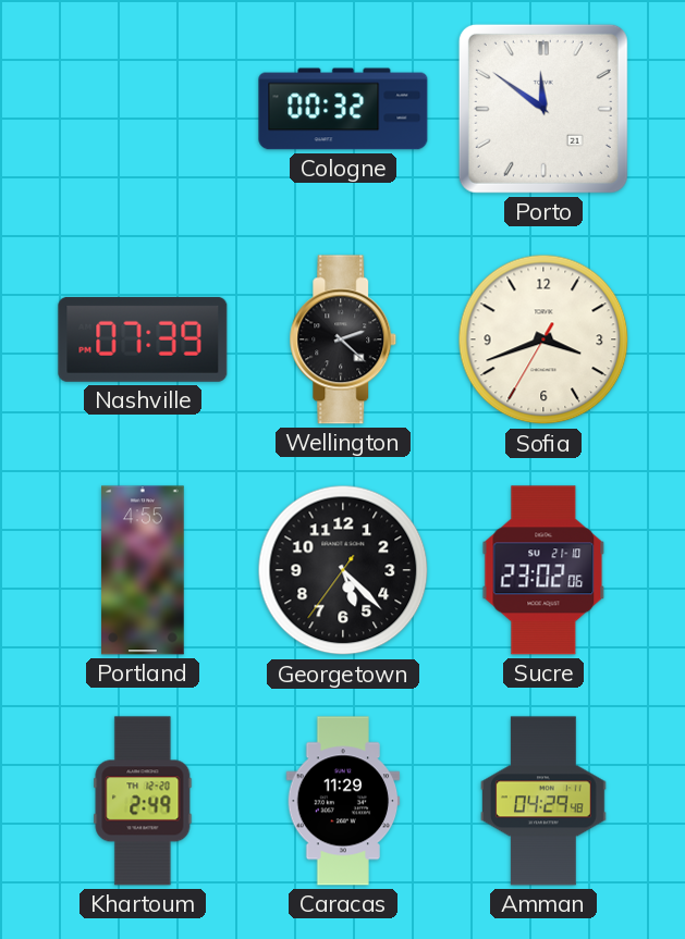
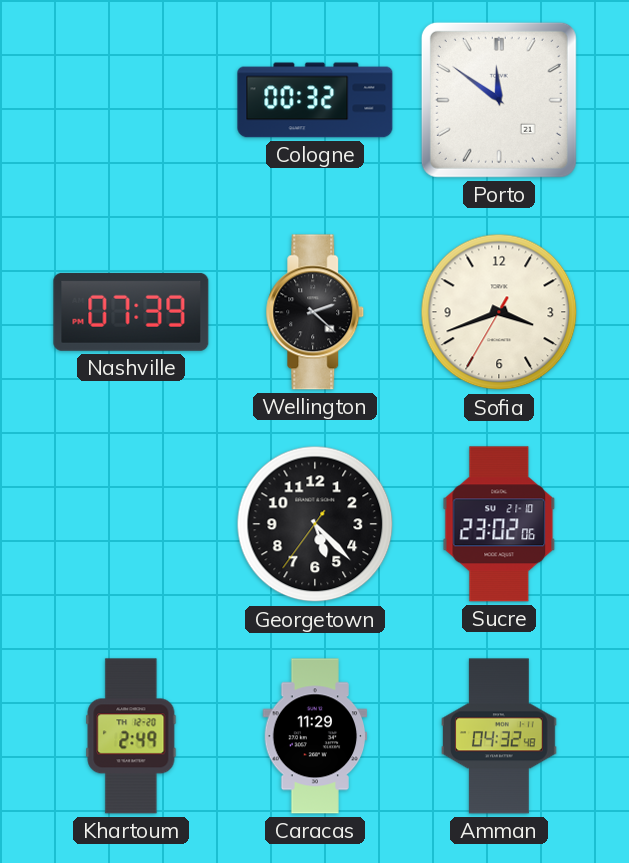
Portland: 4:55 -> none
Amman: 04:29 -> 04:32
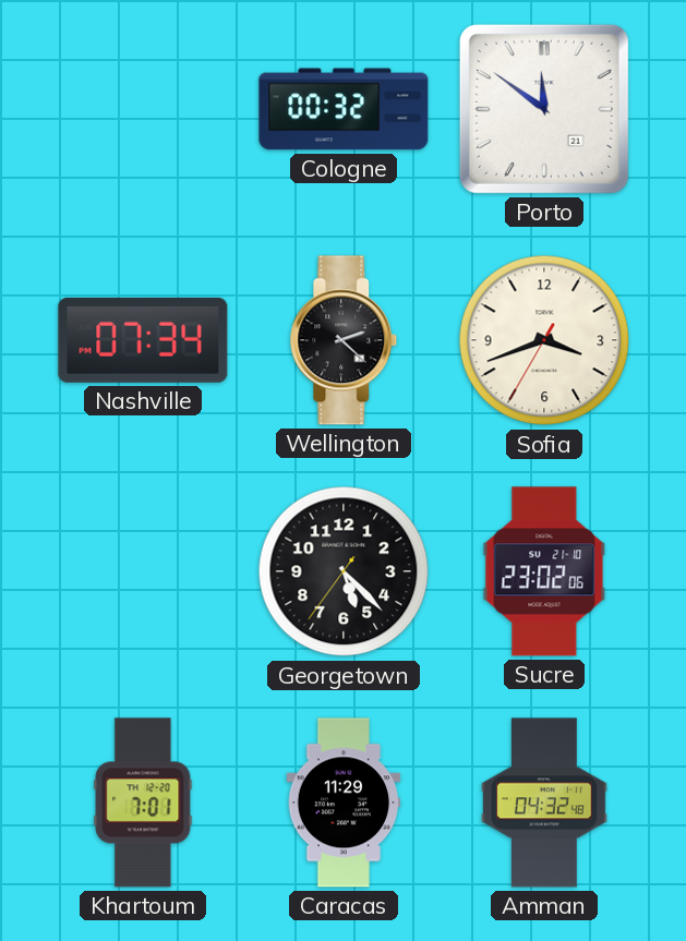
Nashville: 07:39 -> 07:34
Khartoum: 2:49 -> 7:01
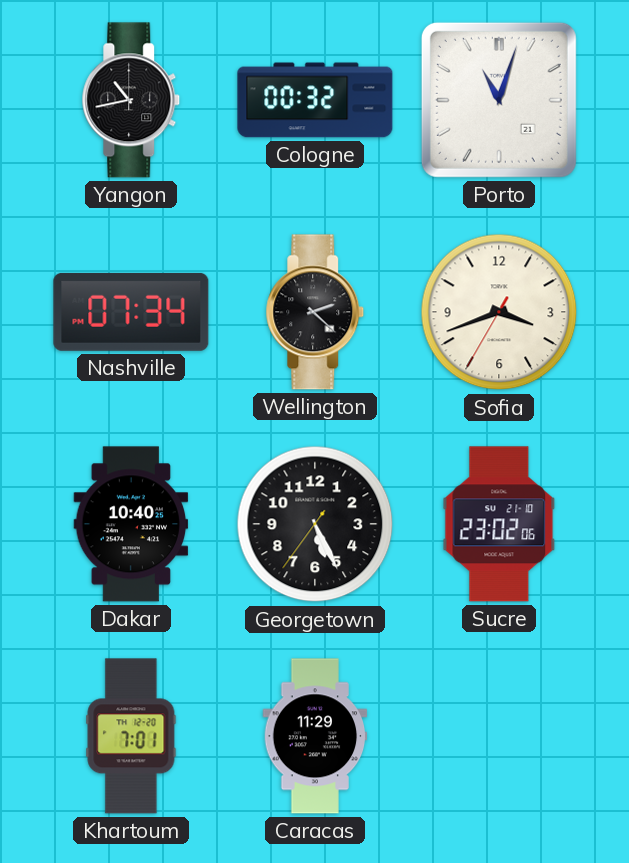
Yangon: none -> 10:43
Porto: 11:51 -> 11:03
Dakar: none -> 10:40
Georgetown: 5:22 -> 5:25
Amman: 04:32 -> none
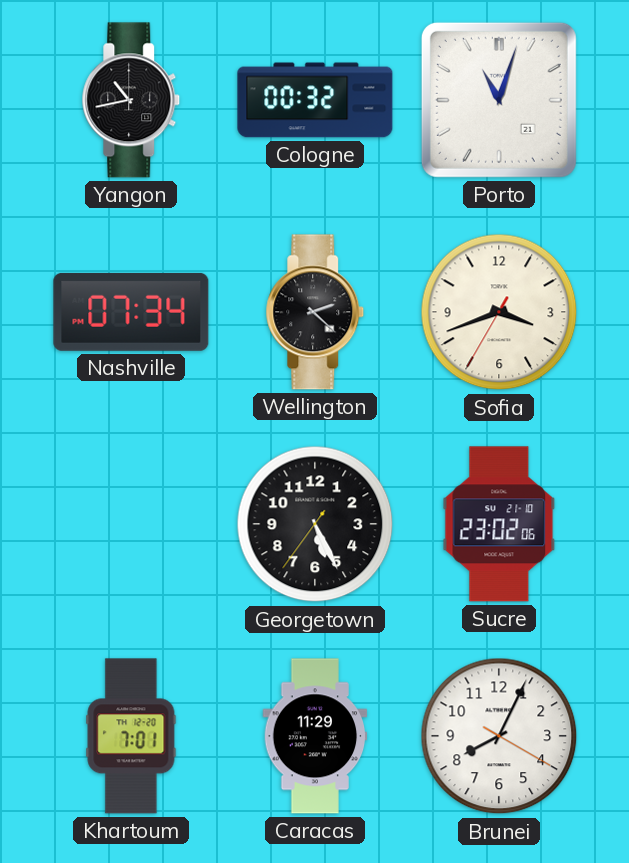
Dakar: 10:40 -> none
Brunei: none -> 8:04
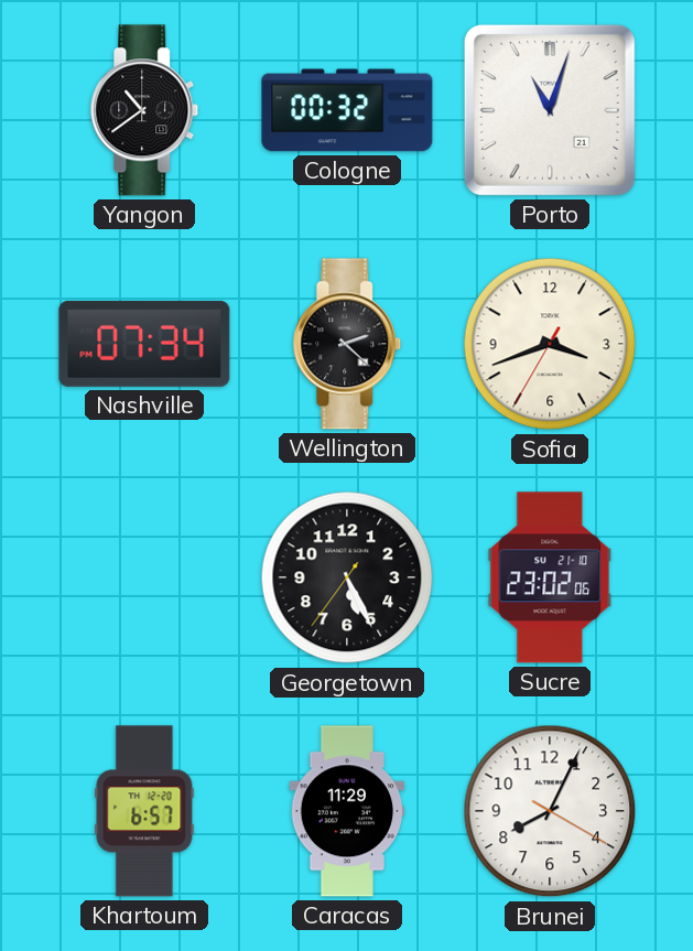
Yangon: 10:43 -> 10:39
Khartoum: 7:01 -> 6:57
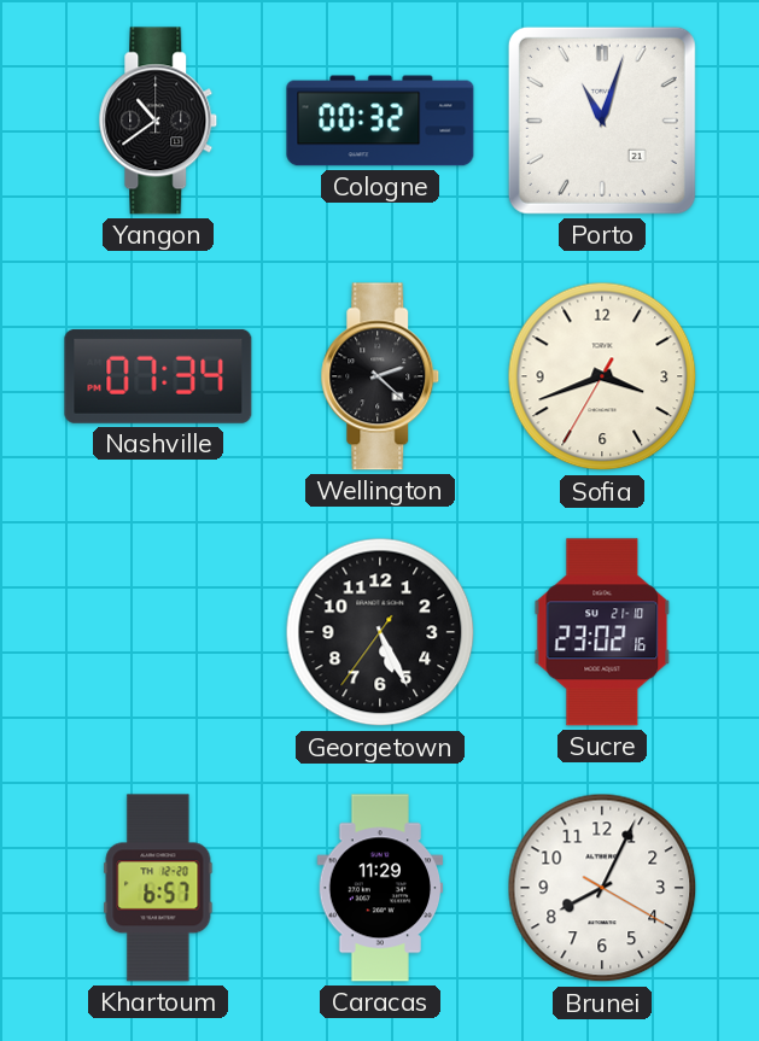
Sucre: 23:02:06 -> 23:02:16
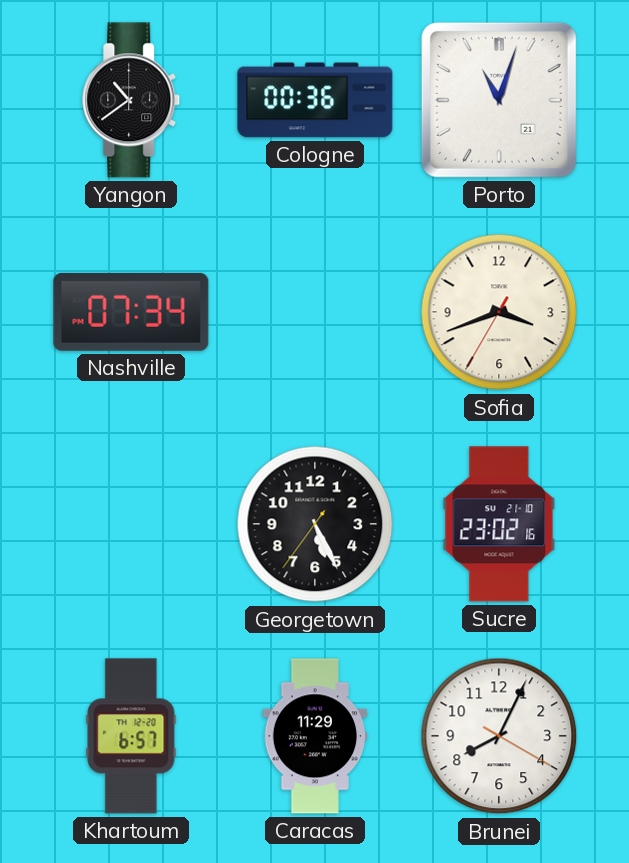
Cologne: 00:32 -> 00:36
Wellington: 2:22 -> none
